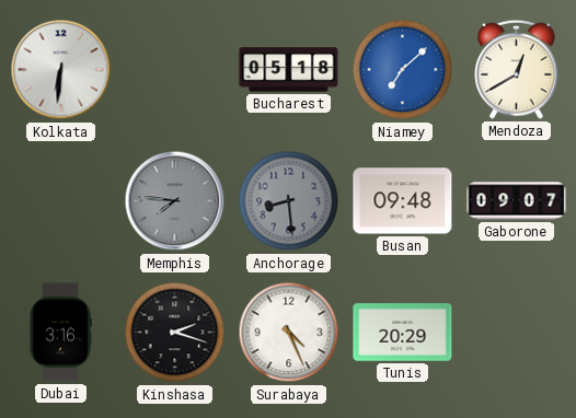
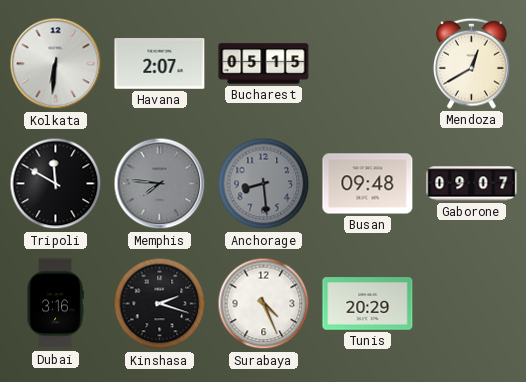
Havana: none -> 2:07
Bucharest: 05:18 -> 05:15
Niamey: 7:08 -> none
Tripoli: none -> 11:50
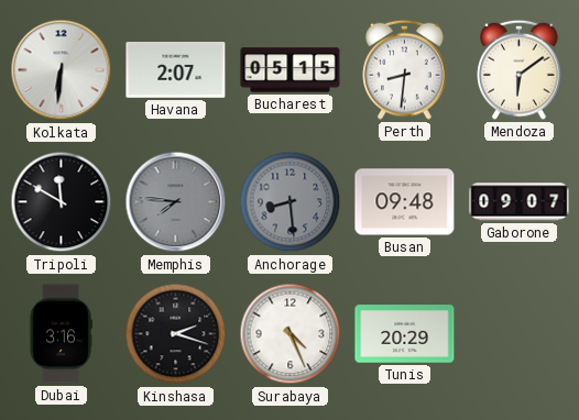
Perth: none -> 8:31
Mendoza: 12:40 -> 6:09
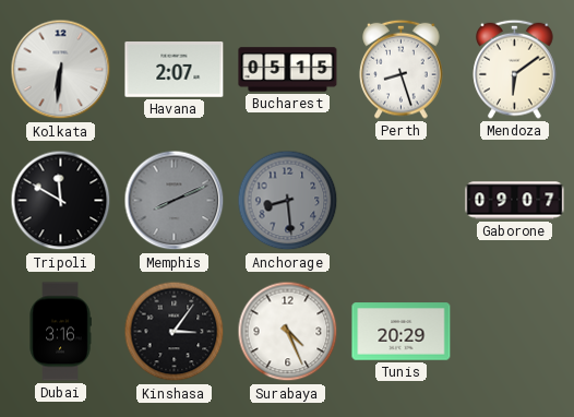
Perth: 8:31 -> 8:27
Memphis: 7:46 -> 8:11
Busan: 09:48 -> none
Kinshasa: 2:18 -> 3:06
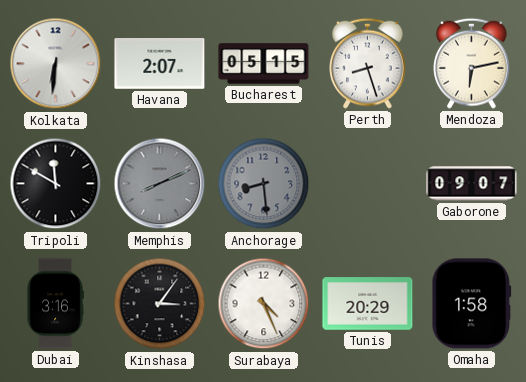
Mendoza: 6:09 -> 6:13
Omaha: none -> 1:58
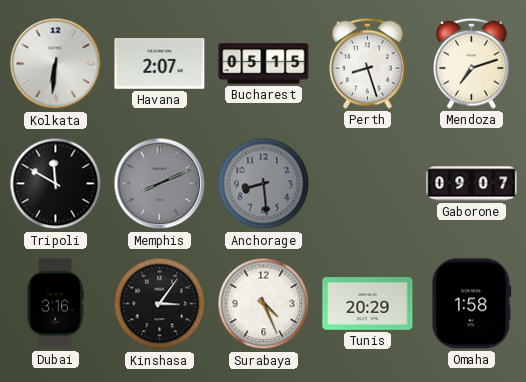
Mendoza: 6:13 -> 7:12
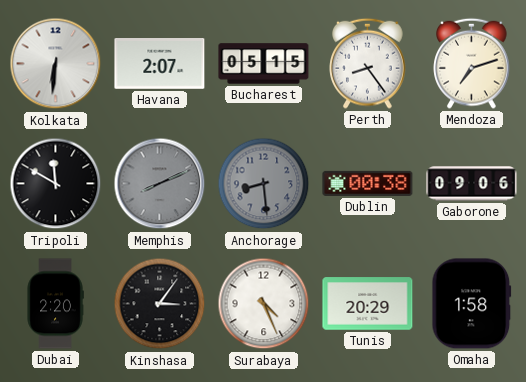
Perth: 8:27 -> 8:24
Dublin: none -> 00:38
Gaborone: 09:07 -> 09:06
Dubai: 3:16 -> 2:20
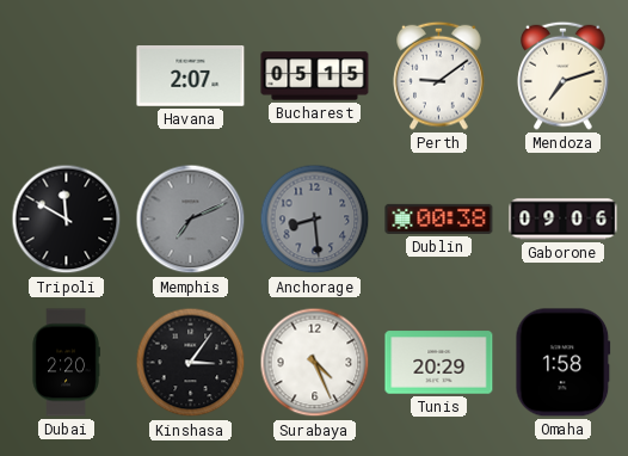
Kolkata: 6:31 -> none
Perth: 8:24 -> 9:09
Memphis: 8:11 -> 7:11
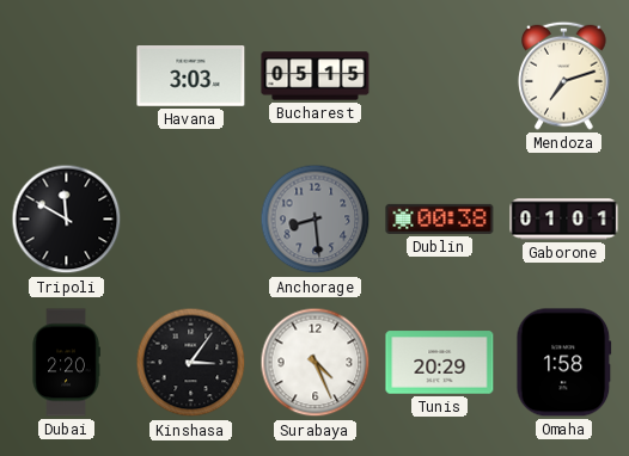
Havana: 2:07 -> 3:03
Perth: 9:09 -> none
Memphis: 7:11 -> none
Gaborone: 09:06 -> 01:01
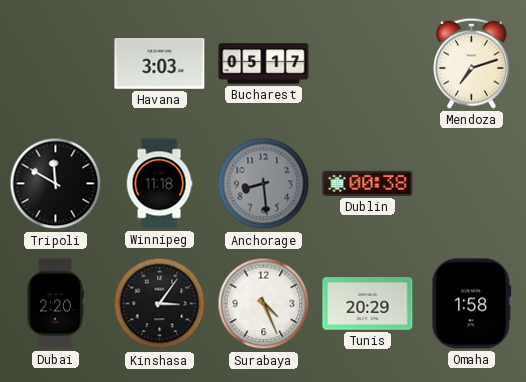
Bucharest: 05:15 -> 05:17
Winnipeg: none -> 11:18
Gaborone: 01:01 -> none
